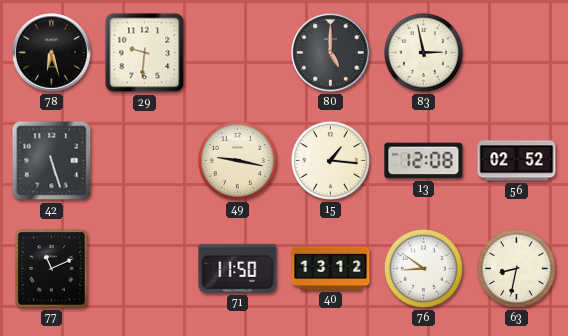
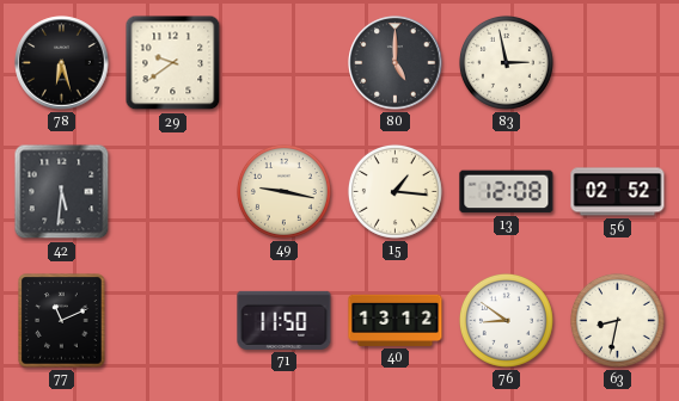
29: 9:31 -> 9:39
42: 5:27 -> 5:31
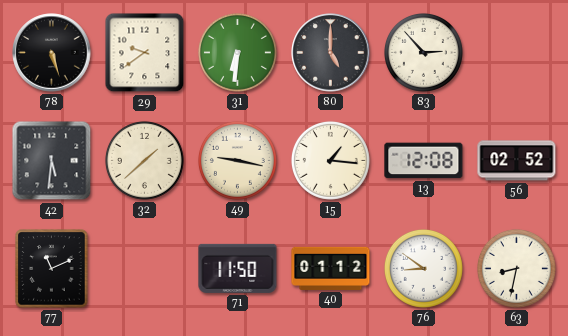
78: 6:27 -> 5:27
31: none -> 6:31
83: 2:58 -> 2:53
32: none -> 1:38
40: 13:12 -> 01:12
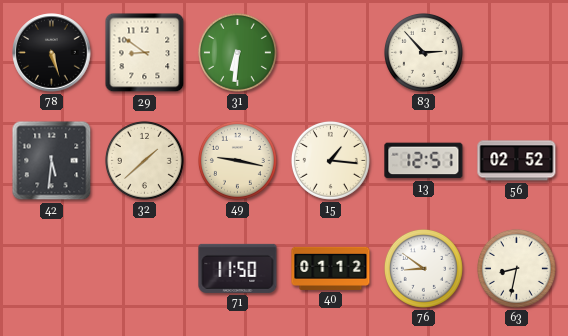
29: 9:39 -> 8:51
80: 5:00 -> none
13: 12:08 -> 12:51
77: 11:11 -> none
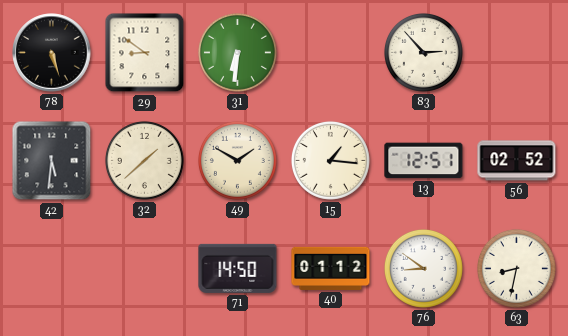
49: 9:17 -> 1:50
71: 11:50 -> 14:50
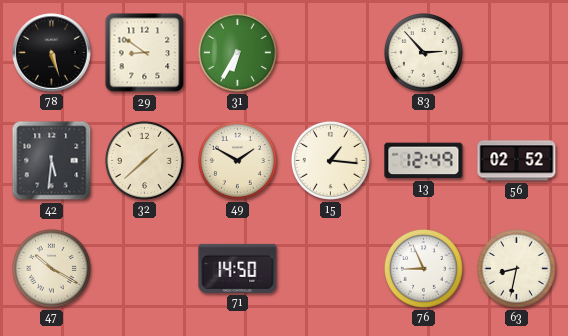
31: 6:31 -> 6:35
13: 12:51 -> 12:49
47: none -> 10:20
40: 01:12 -> none
76: 8:51 -> 8:56
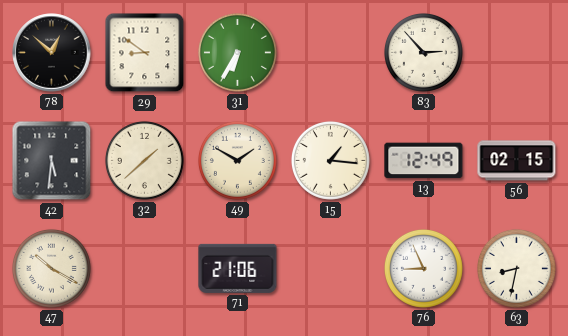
78: 5:27 -> 12:52
56: 02:52 -> 02:15
71: 14:50 -> 21:06
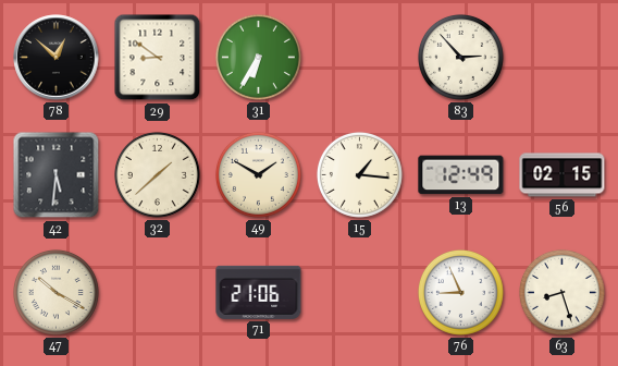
63: 8:32 -> 8:27
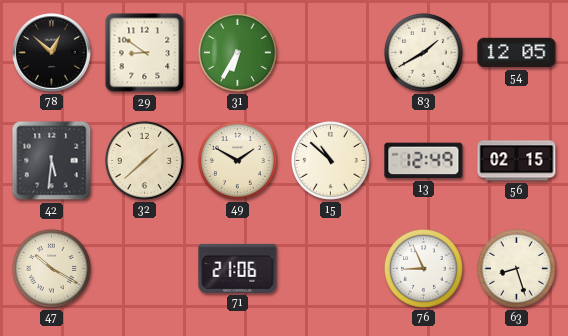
83: 2:53 -> 1:40
54: none -> 12:05
15: 1:16 -> 10:52
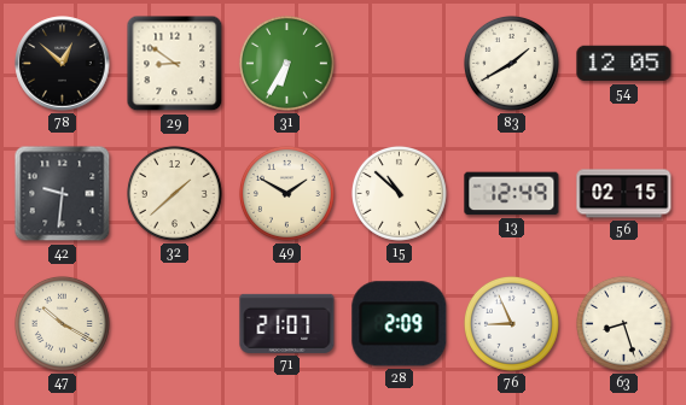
42: 5:31 -> 9:31
71: 21:06 -> 21:07
28: none -> 2:09
